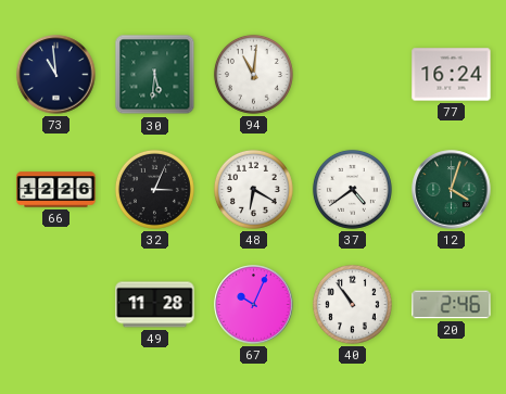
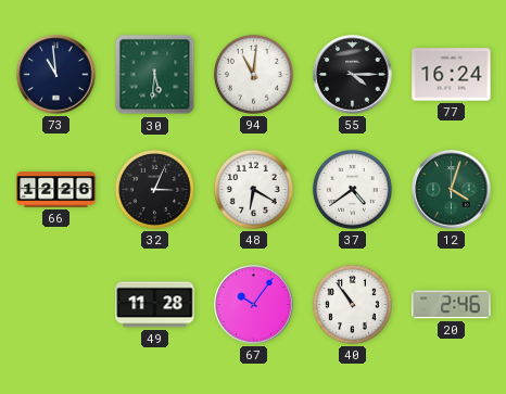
55: none -> 4:15
67: 10:04 -> 10:06
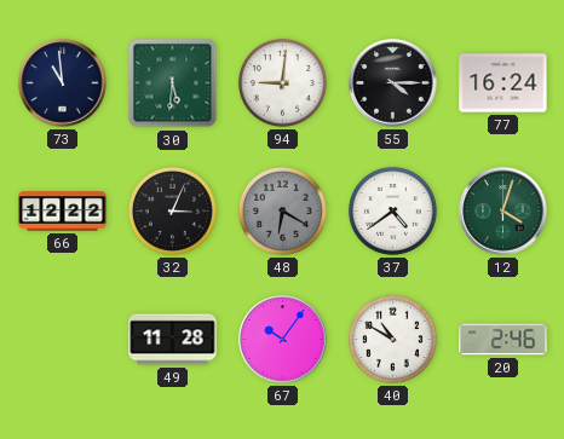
94: 11:01 -> 9:01
66: 12:26 -> 12:22
48 dial: white -> grey
40: 10:54 -> 10:50
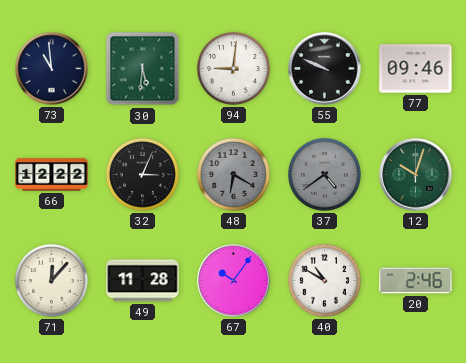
55: 4:15 -> 9:49
77: 16:24 -> 09:46
37 dial: white -> grey
12: 4:03 -> 10:03
71: none -> 12:07
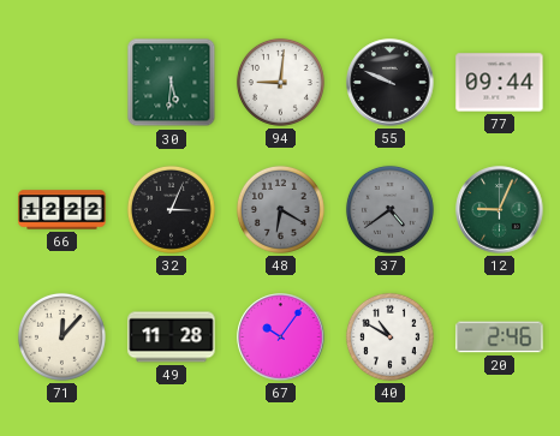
73: 10:59 -> none
77: 09:46 -> 09:44
12: 10:03 -> 9:04
